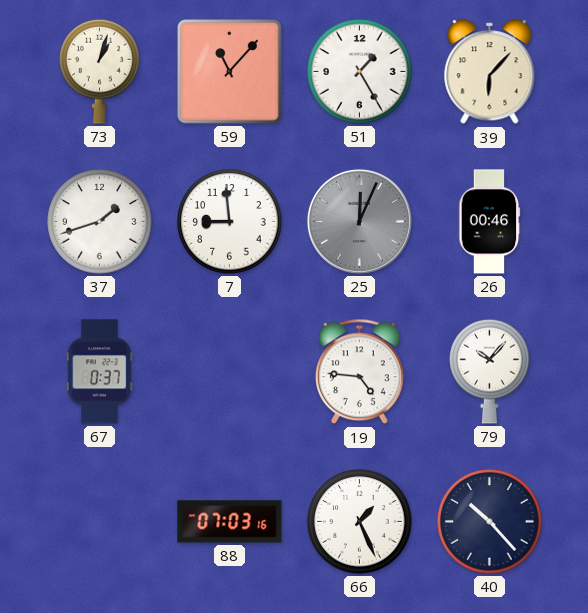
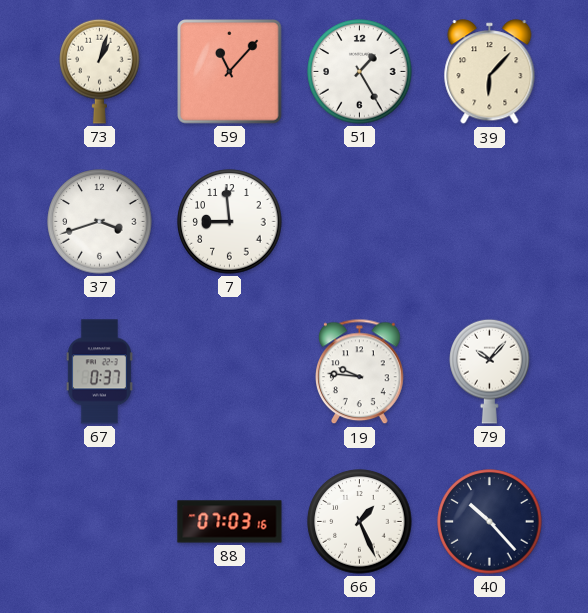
37: 1:42 -> 3:42
25: 12:04 -> none
26: 00:46 -> none
19: 4:46 -> 9:46
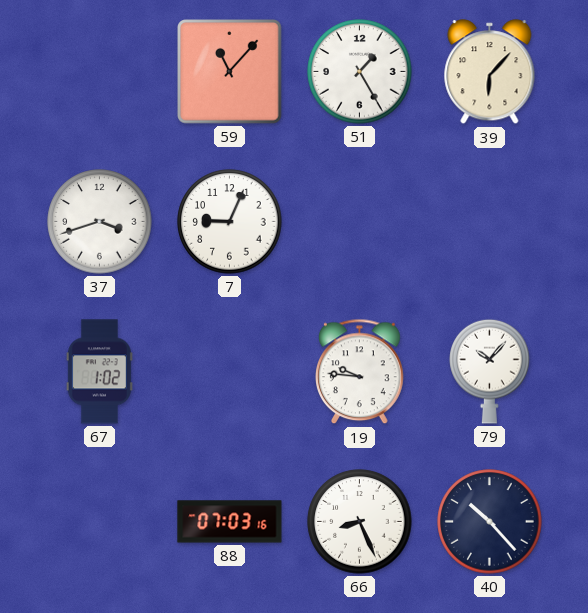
73: 1:03 -> none
7: 8:59 -> 9:04
67: 0:37 -> 1:02
66: 1:26 -> 8:26
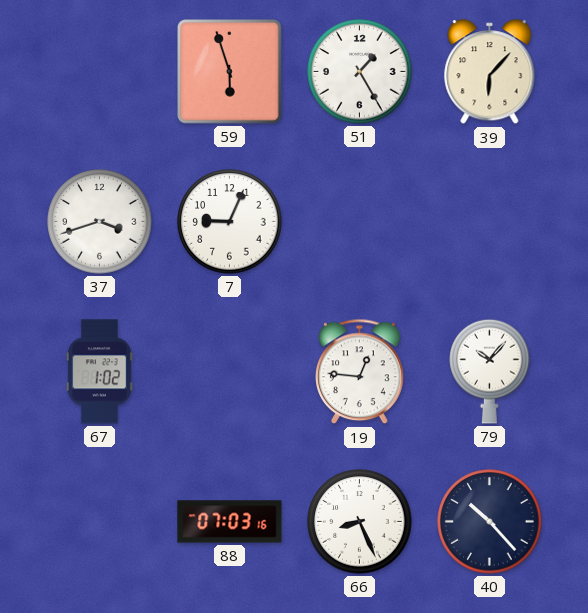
59: 11:07 -> 5:57
19: 9:46 -> 12:46
